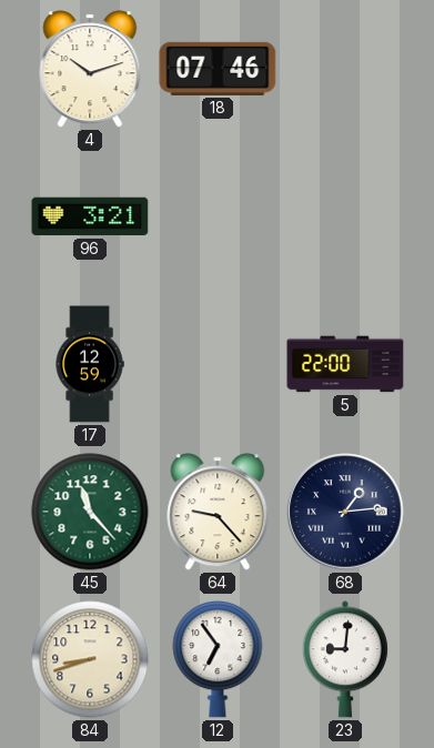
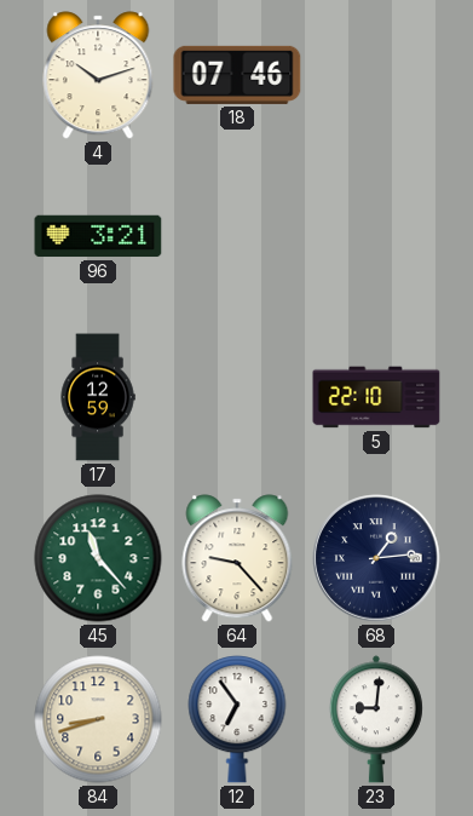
5: 22:00 -> 22:10
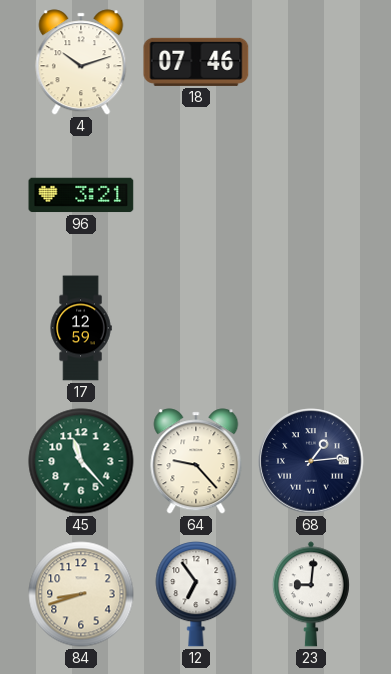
5: 22:10 -> none
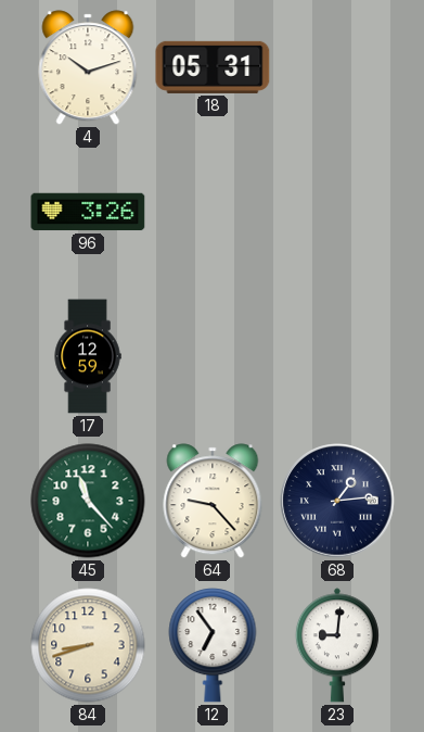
18: 07:46 -> 05:31
96: 3:21 -> 3:26
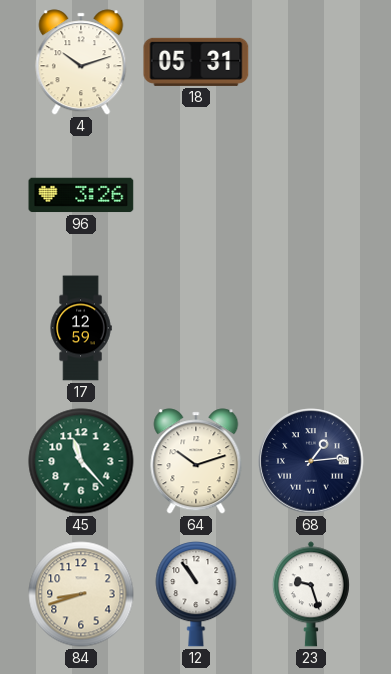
64: 9:23 -> 10:12
12: 6:54 -> 10:54
23: 9:01 -> 9:27
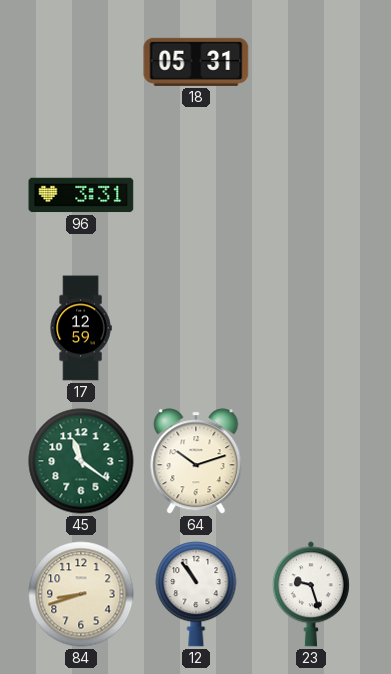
4: 10:12 -> none
96: 3:26 -> 3:31
45: 11:23 -> 11:21
68: 1:14 -> none
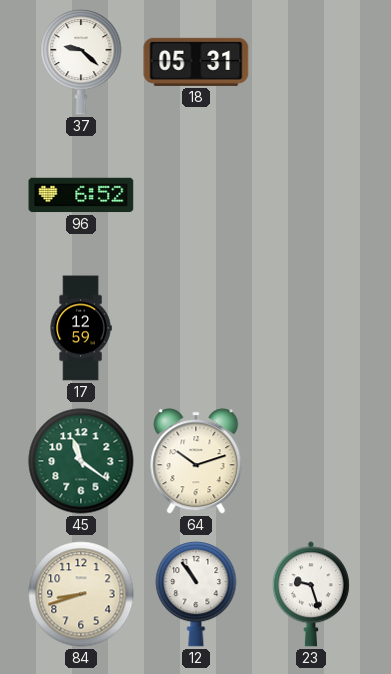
37: none -> 9:22
96: 3:31 -> 6:52
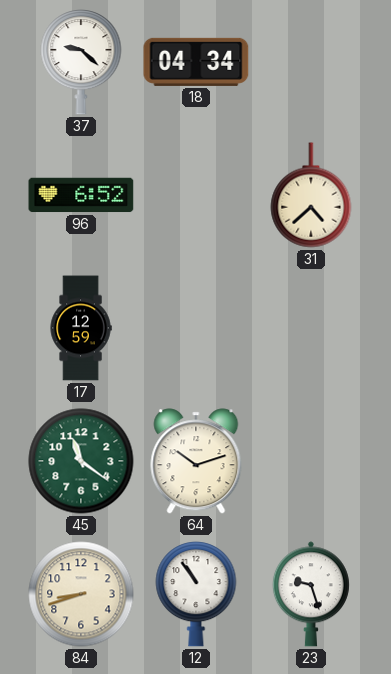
18: 05:31 -> 04:34
31: none -> 4:38
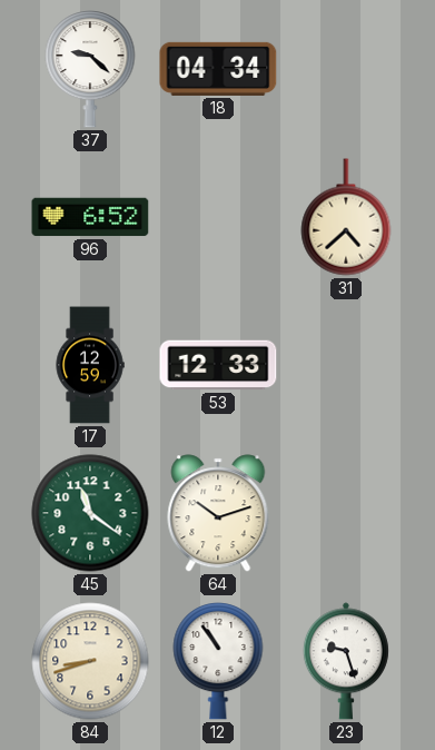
53: none -> 12:33
